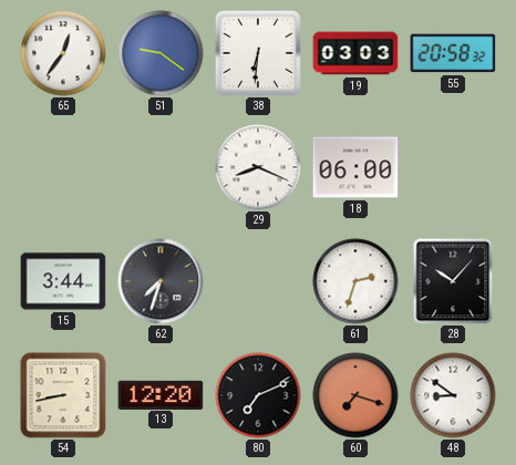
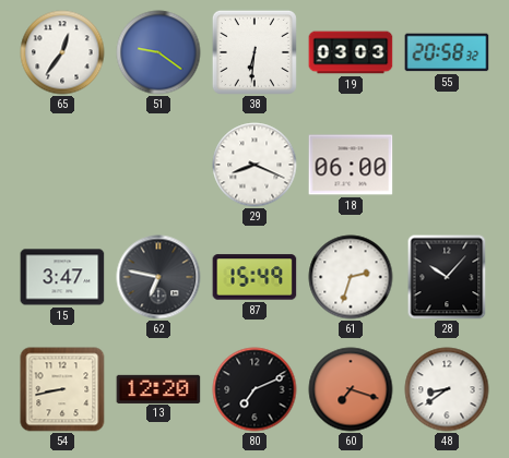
15: 3:44 -> 3:47
62: 7:33 -> 6:47
87: none -> 15:49
48: 8:51 -> 8:39
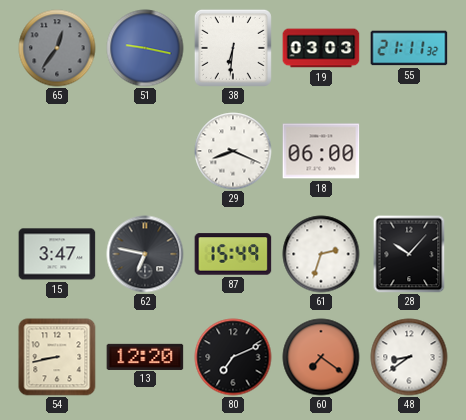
65 dial: white -> grey
51: 9:21 -> 9:17
55: 20:58 -> 21:11
60: 7:18 -> 7:21
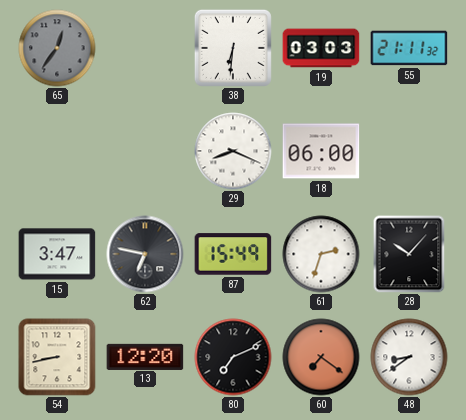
51: 9:17 -> none
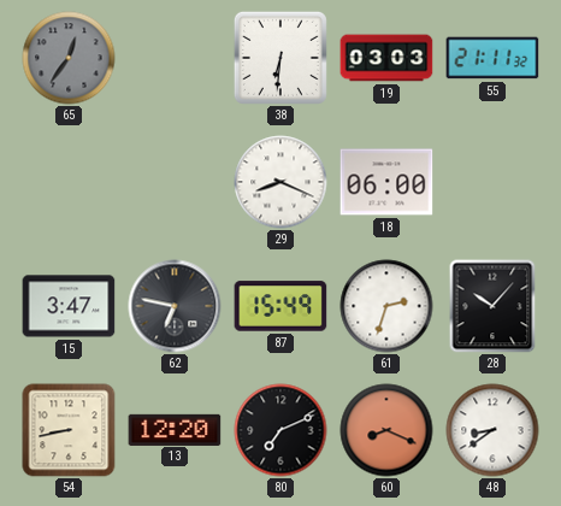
60: 7:21 -> 8:19
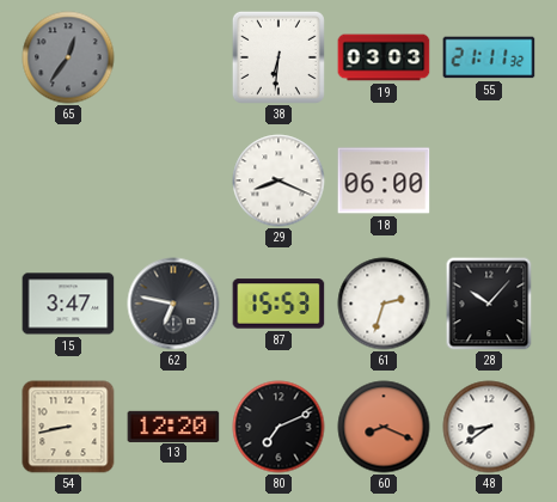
87: 15:49 -> 15:53
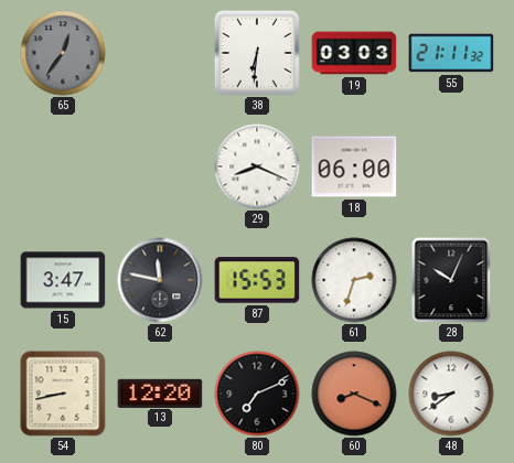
62: 6:47 -> 11:47
28: 10:07 -> 10:04
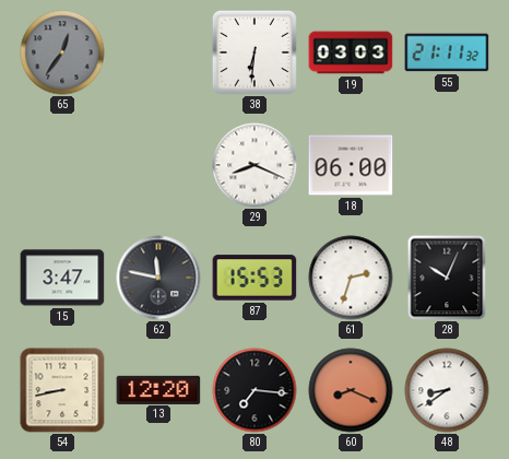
80: 7:11 -> 7:16
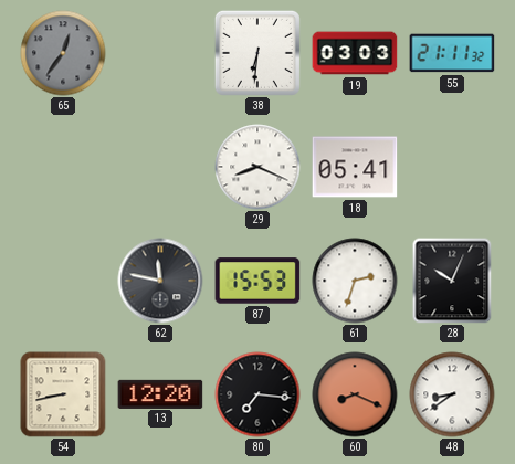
18: 06:00 -> 05:41
15: 3:47 -> none
